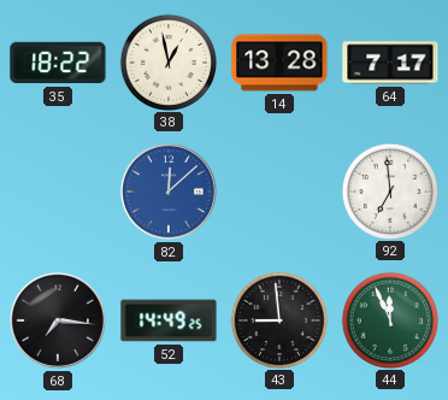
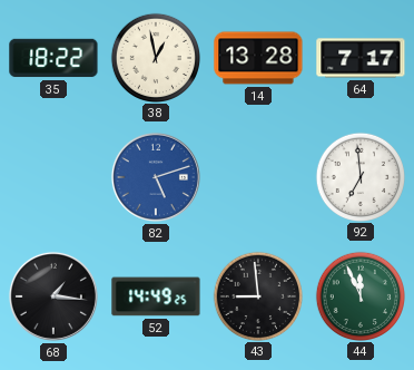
82: 12:08 -> 5:12
68: 7:16 -> 1:16
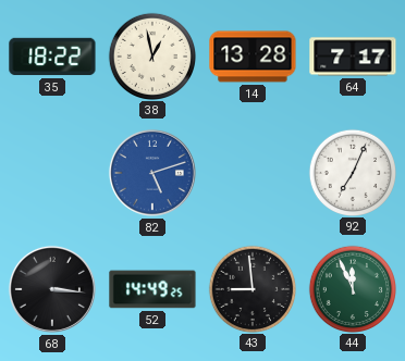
92: 6:59 -> 7:04
68: 1:16 -> 3:16
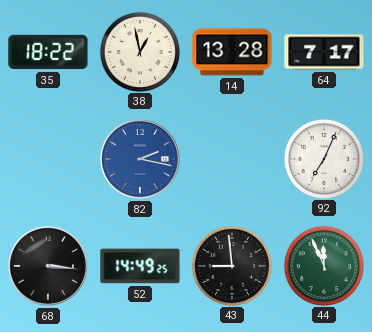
82: 5:12 -> 2:17
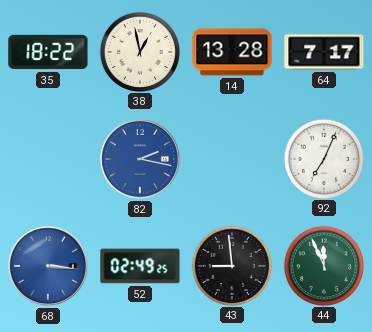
68 dial: black -> blue
52: 14:49 -> 02:49
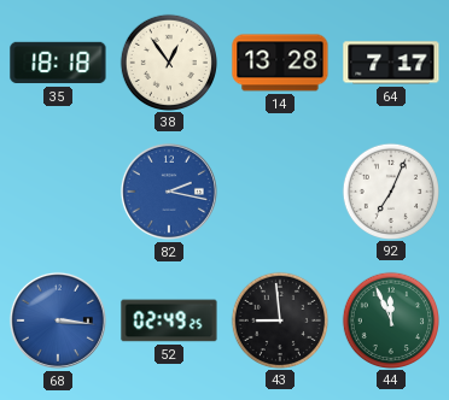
35: 18:22 -> 18:18
38: 12:58 -> 12:54
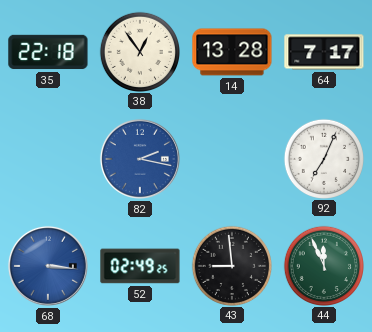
35: 18:18 -> 22:18
